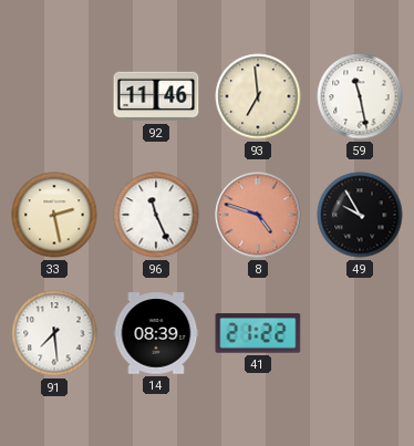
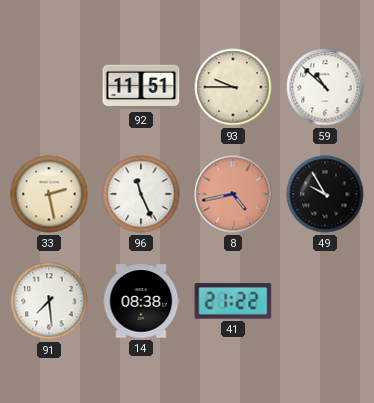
92: 11:46 -> 11:51
93: 6:59 -> 9:45
59: 11:28 -> 10:52
8: 4:48 -> 4:43
14: 08:39 -> 08:38
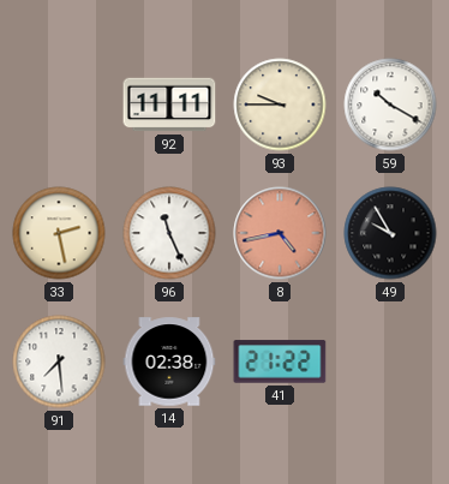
92: 11:51 -> 11:11
59: 10:52 -> 10:20
14: 08:38 -> 02:38
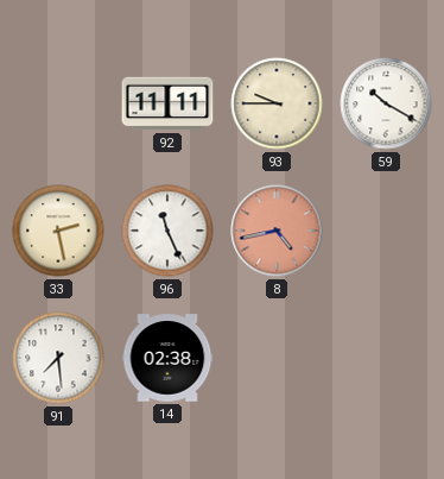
49: 9:55 -> none
41: 21:22 -> none
